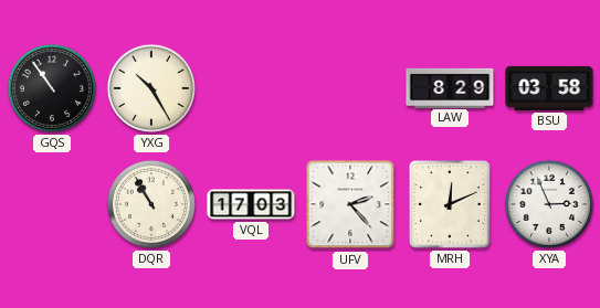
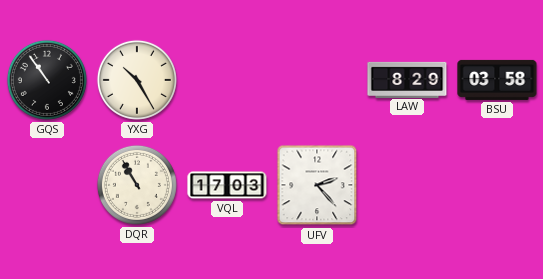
MRH: 12:11 -> none
XYA: 2:56 -> none
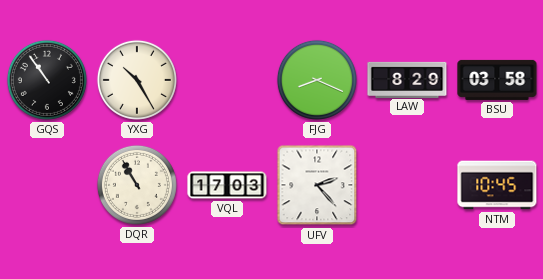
FJG: none -> 8:19
NTM: none -> 10:45
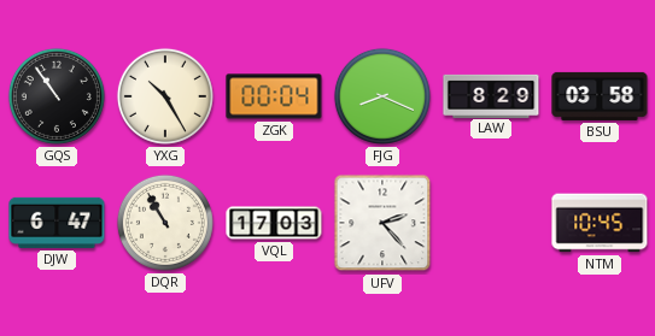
ZGK: none -> 00:04
DJW: none -> 6:47
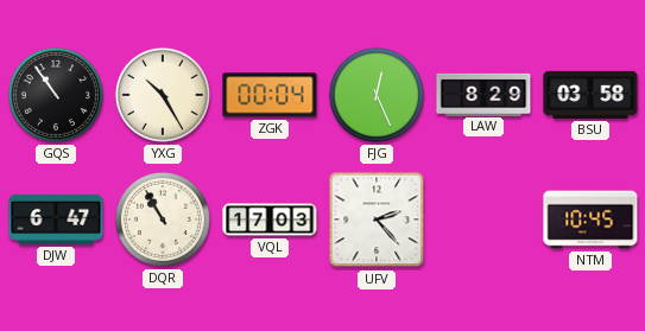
FJG: 8:19 -> 12:26
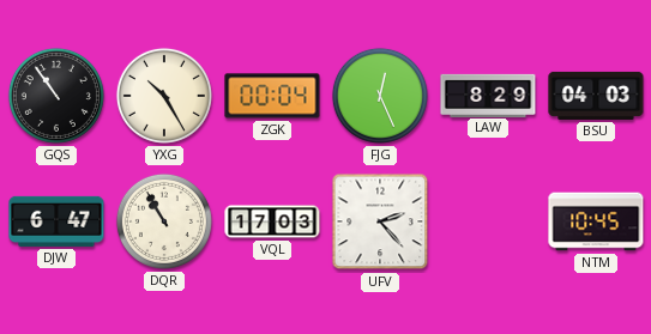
BSU: 03:58 -> 04:03
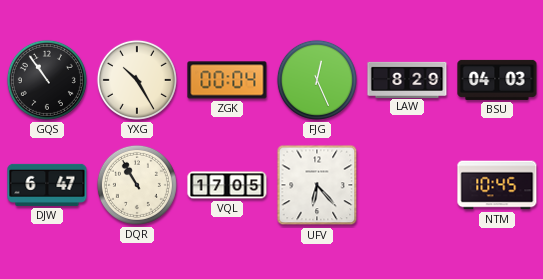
VQL: 17:03 -> 17:05
UFV: 2:23 -> 6:23
